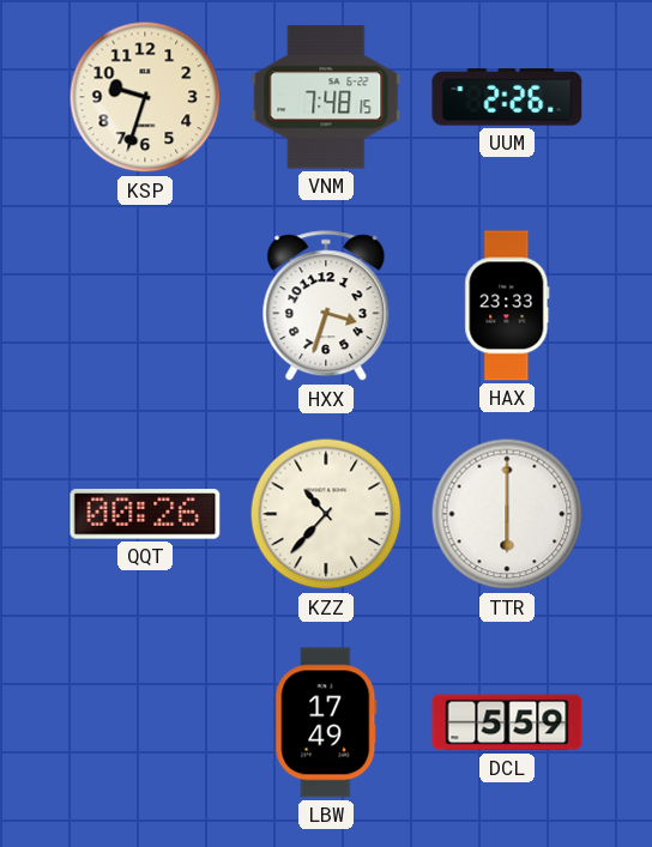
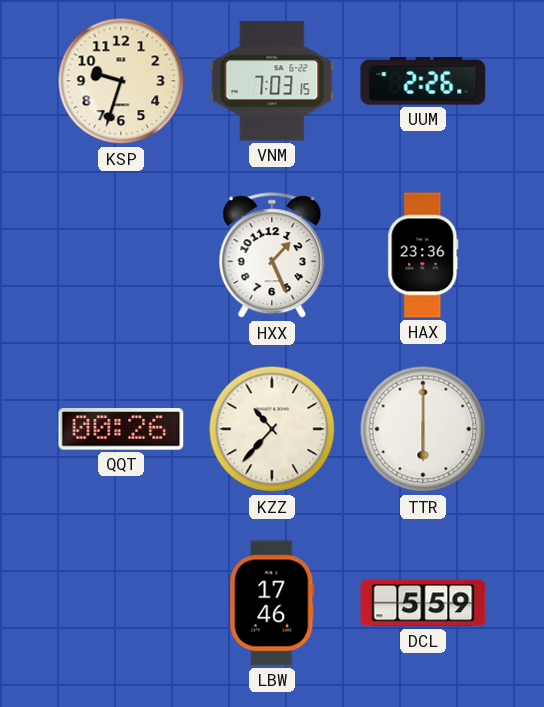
VNM: 7:48 -> 7:03
HXX: 3:33 -> 1:26
HAX: 23:33 -> 23:36
LBW: 17:49 -> 17:46
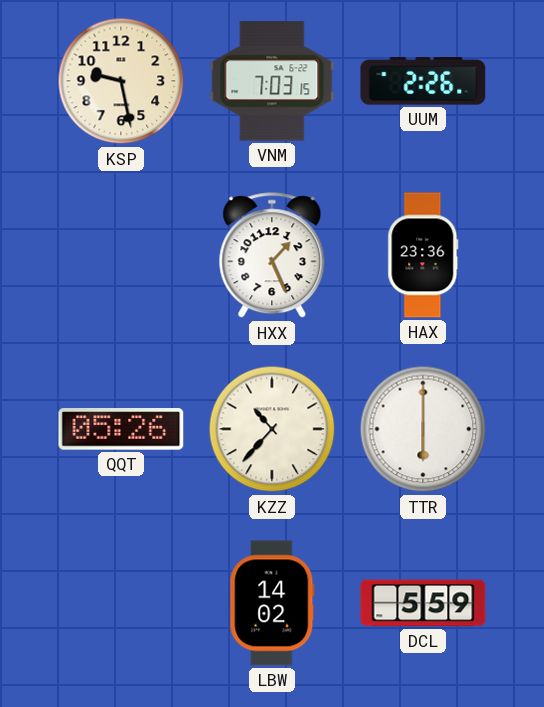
KSP: 9:33 -> 9:28
QQT: 00:26 -> 05:26
LBW: 17:46 -> 14:02
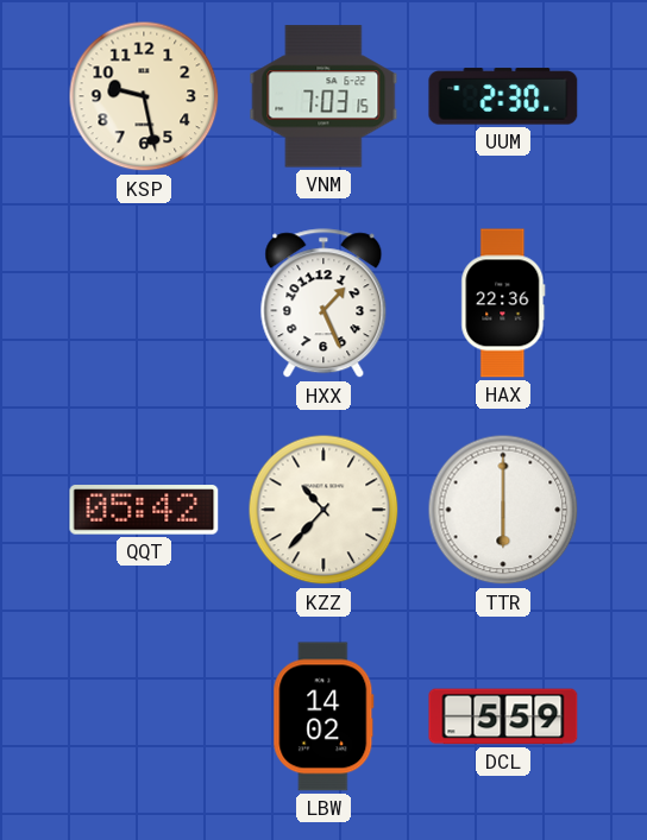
UUM: 2:26 -> 2:30
HAX: 23:36 -> 22:36
QQT: 05:26 -> 05:42
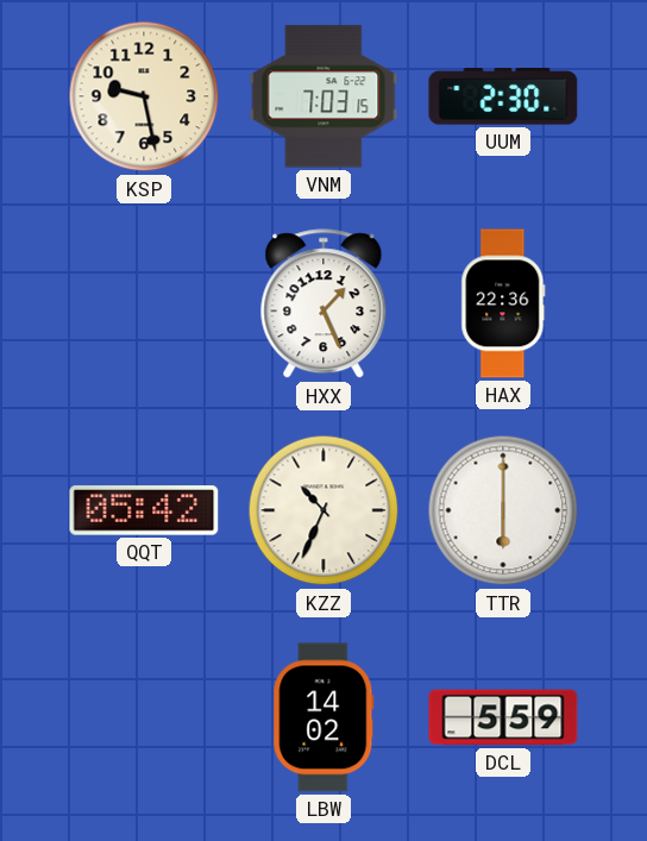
KZZ: 10:37 -> 10:34
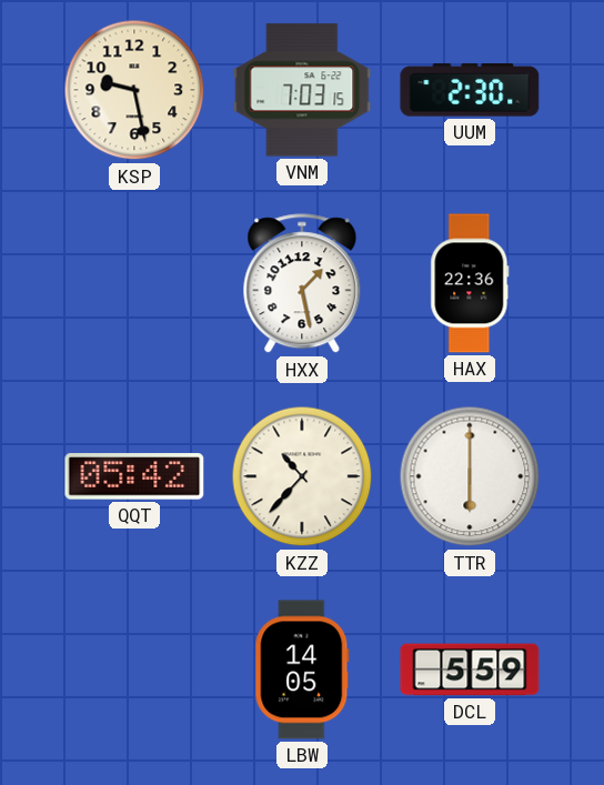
HXX: 1:26 -> 1:28
KZZ: 10:34 -> 10:37
LBW: 14:02 -> 14:05
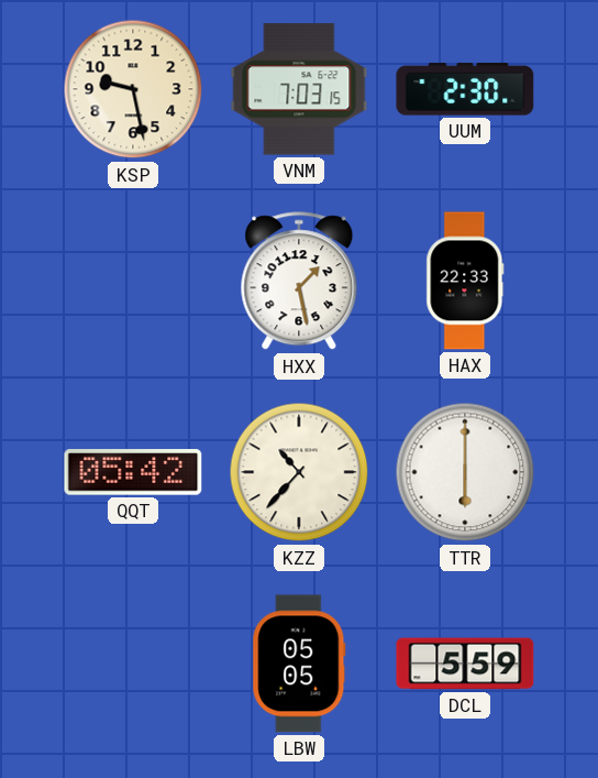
HAX: 22:36 -> 22:33
LBW: 14:05 -> 05:05
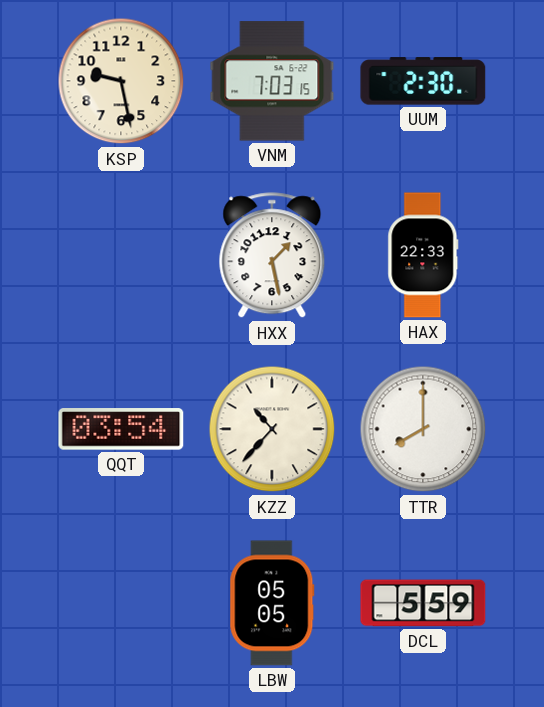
QQT: 05:42 -> 03:54
TTR: 6:00 -> 8:00
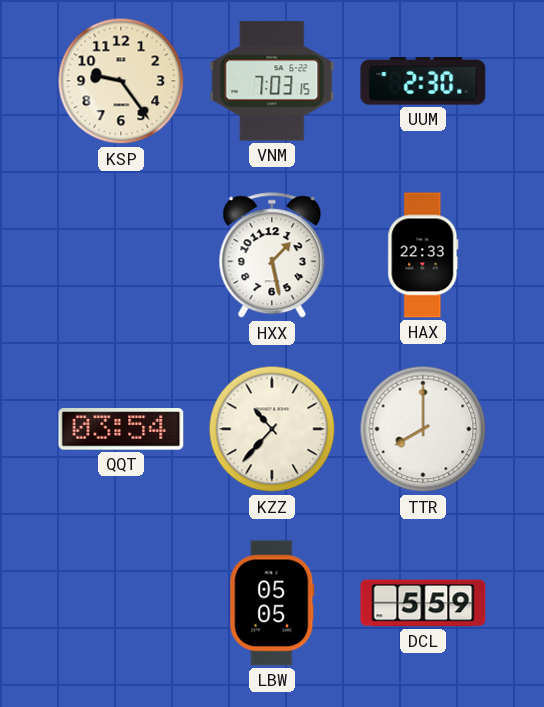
KSP: 9:28 -> 9:24
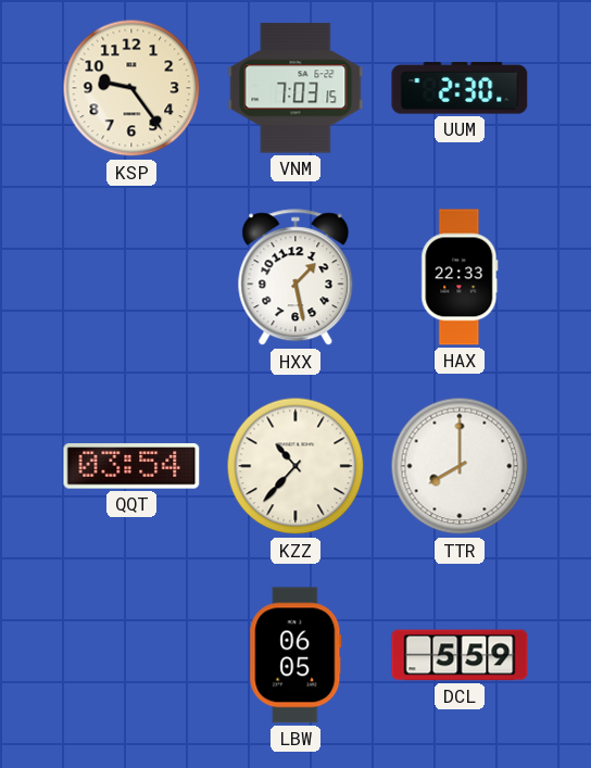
LBW: 05:05 -> 06:05
